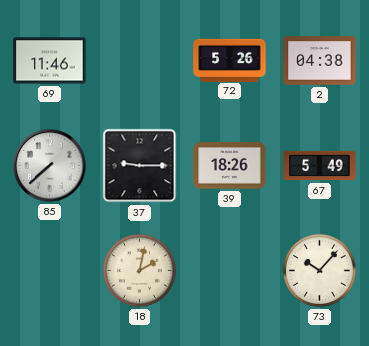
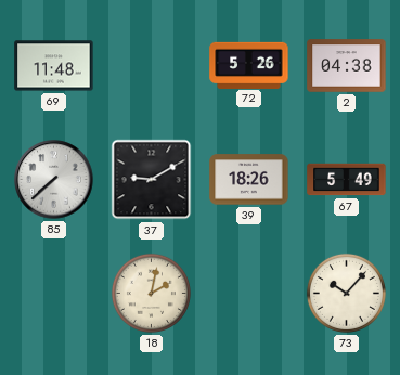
69: 11:46 -> 11:48
37: 9:15 -> 9:10
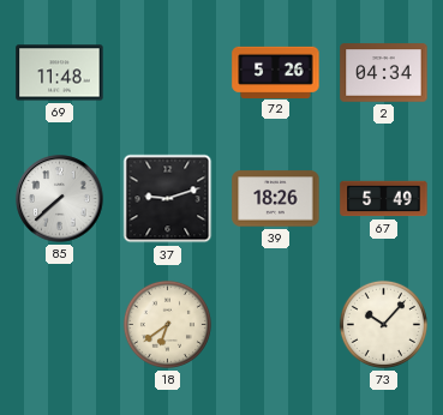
2: 04:38 -> 04:34
37: 9:10 -> 9:12
18: 2:02 -> 6:39
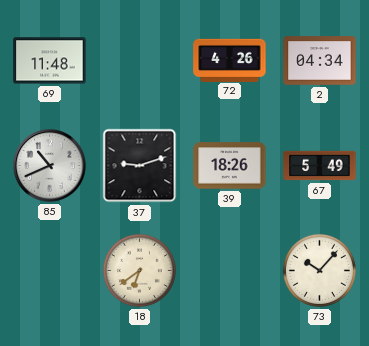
72: 5:26 -> 4:26
85: 7:38 -> 10:41
